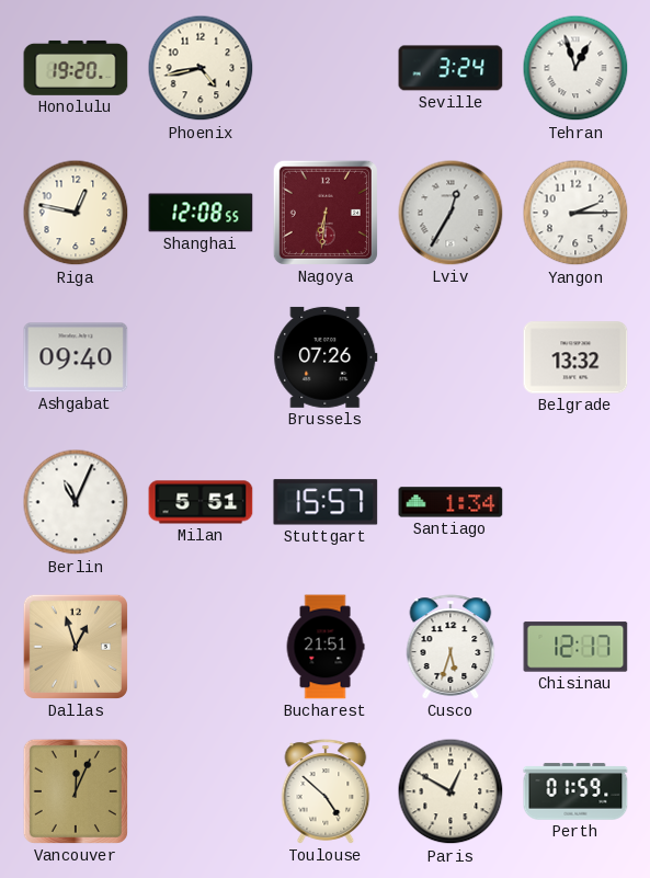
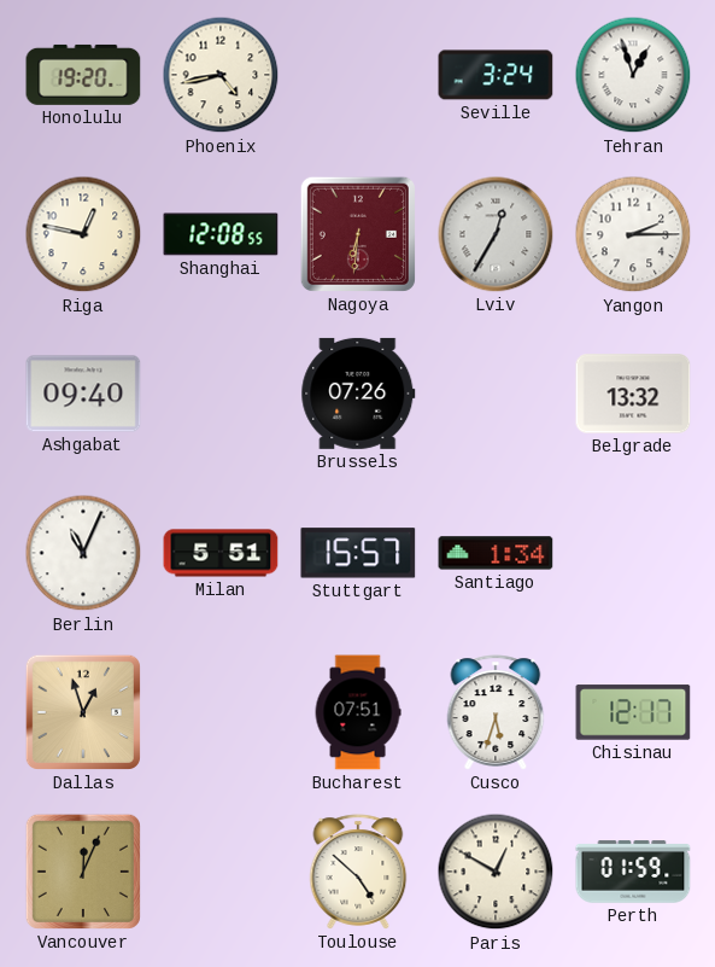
Bucharest: 21:51 -> 07:51
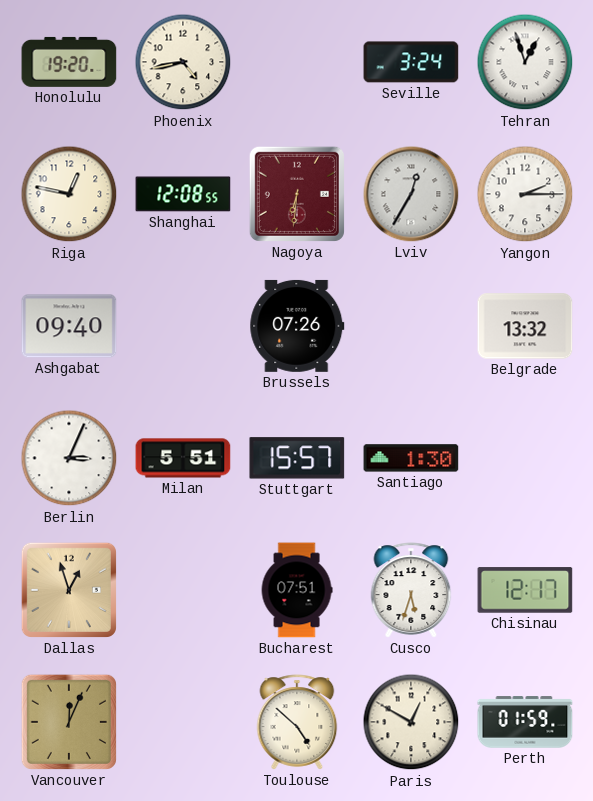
Berlin: 11:04 -> 3:04
Santiago: 1:34 -> 1:30
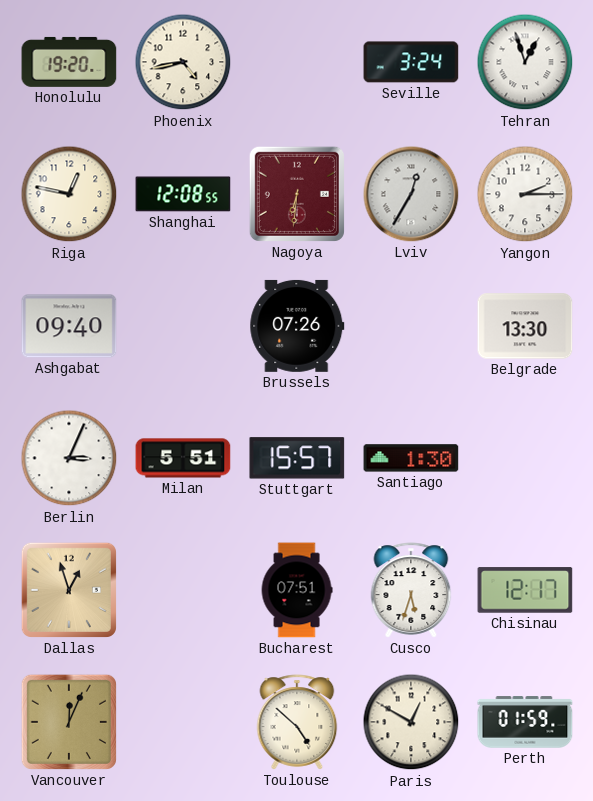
Belgrade: 13:32 -> 13:30
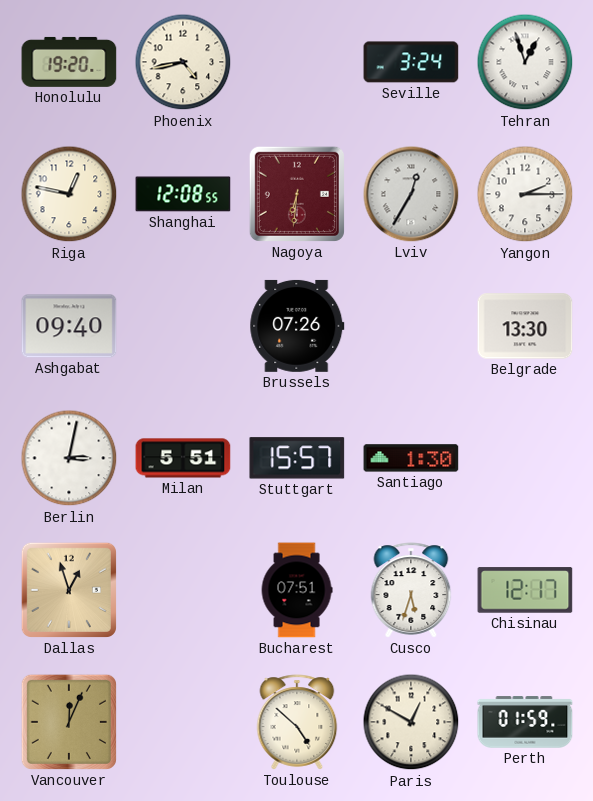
Berlin: 3:04 -> 3:02
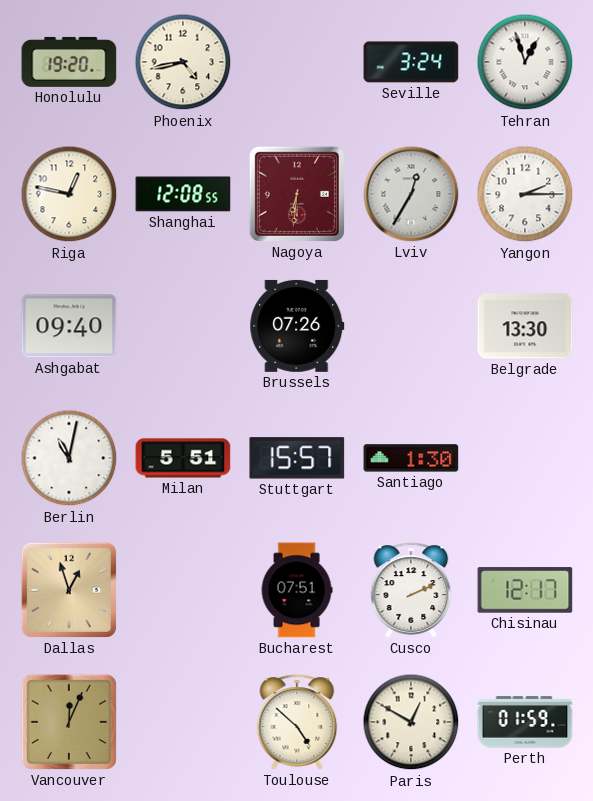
Berlin: 3:02 -> 11:02
Cusco: 5:33 -> 2:11
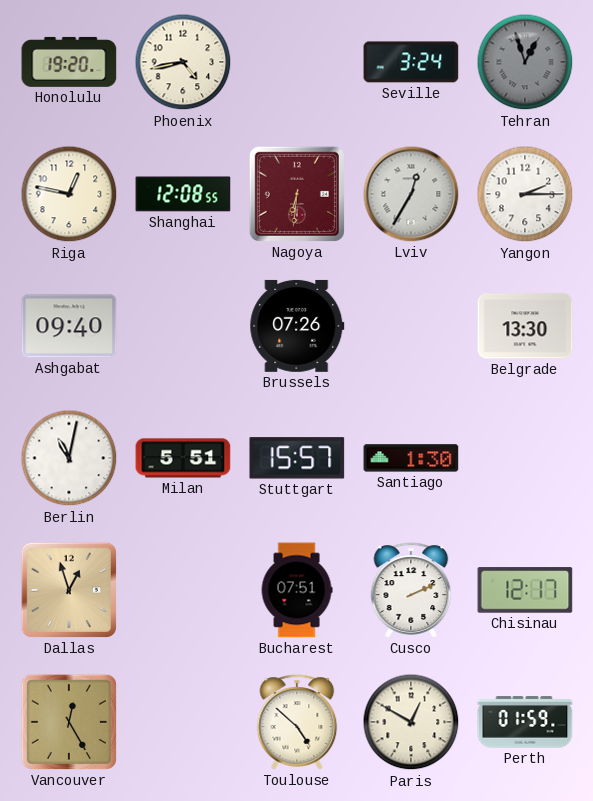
Tehran dial: white -> grey
Vancouver: 12:04 -> 12:25
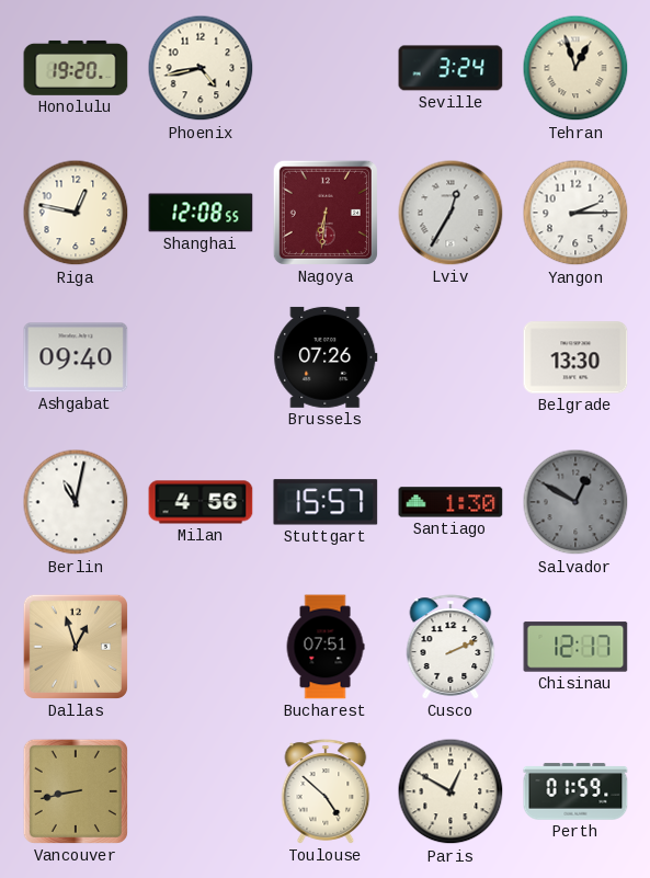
Tehran dial: grey -> cream
Milan: 5:51 -> 4:56
Salvador: none -> 12:50
Vancouver: 12:25 -> 8:43
